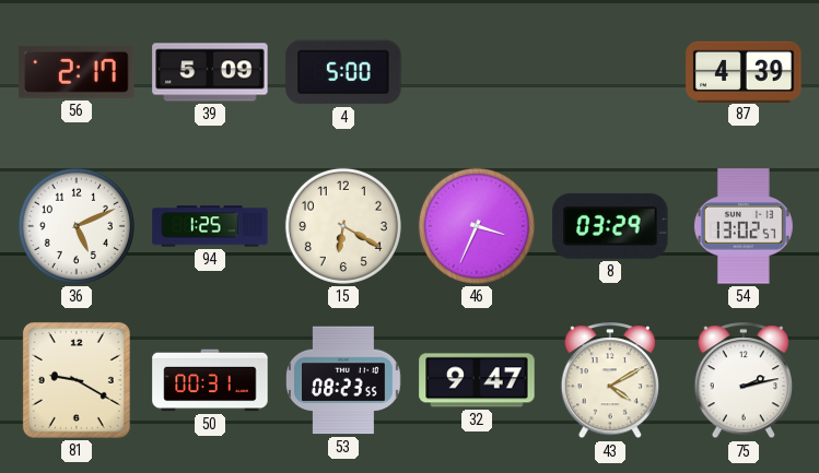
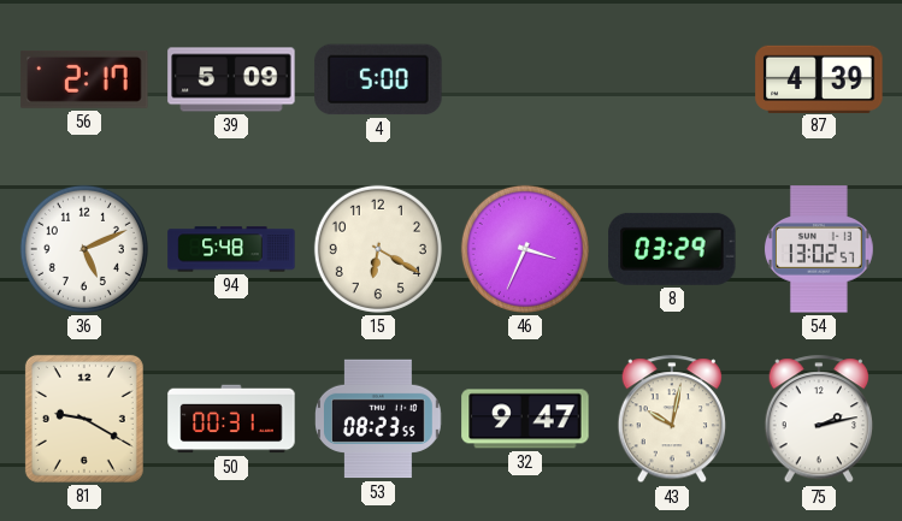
94: 1:25 -> 5:48
43: 4:10 -> 10:02
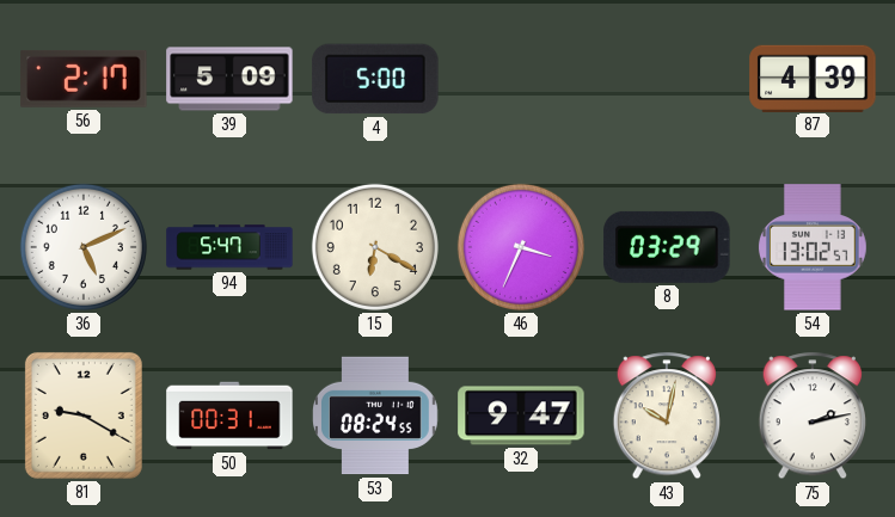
94: 5:48 -> 5:47
53: 08:23 -> 08:24
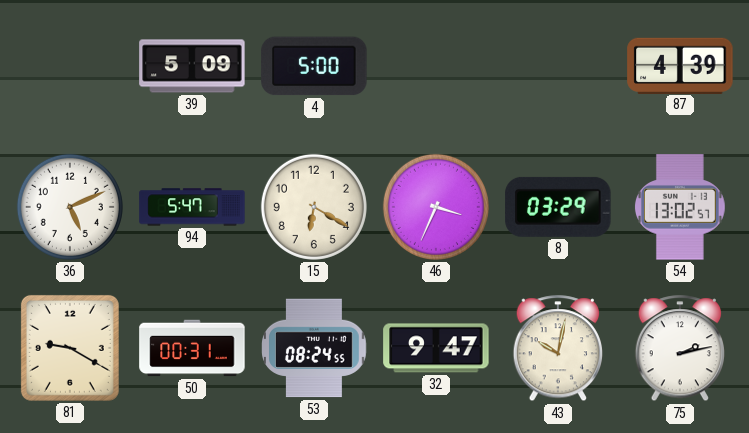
56: 2:17 -> none
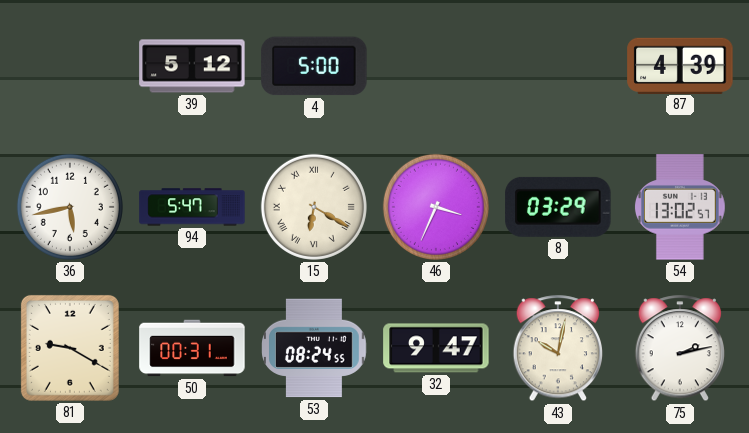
39: 5:09 -> 5:12
36: 5:11 -> 5:43
15 numerals: Arabic -> Roman
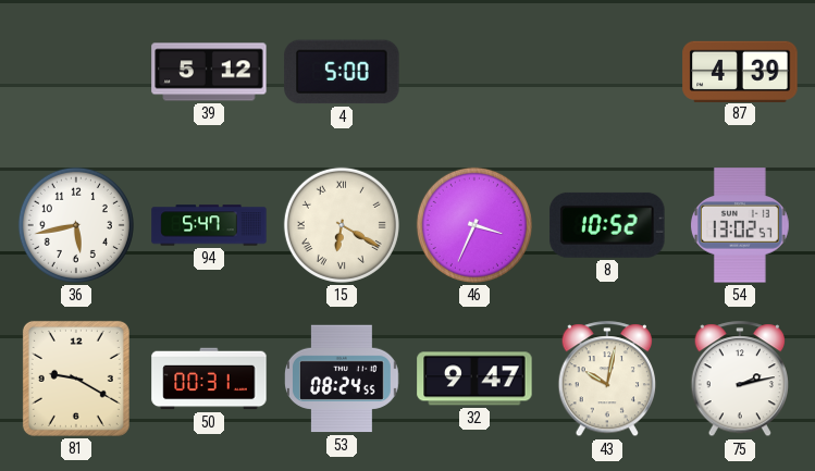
8: 03:29 -> 10:52
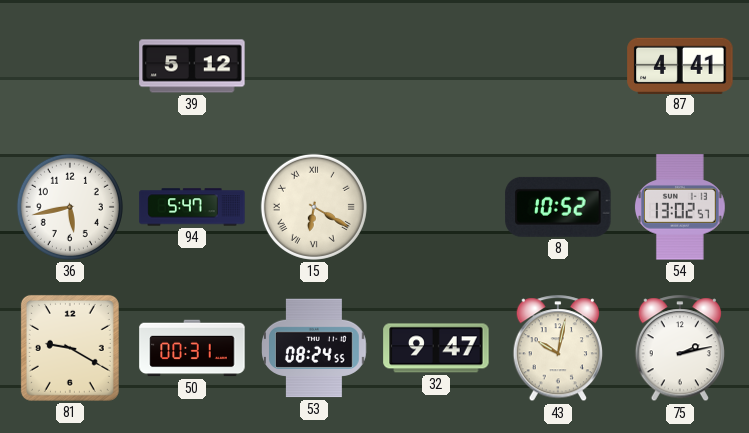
4: 5:00 -> none
87: 4:39 -> 4:41
46: 3:34 -> none
